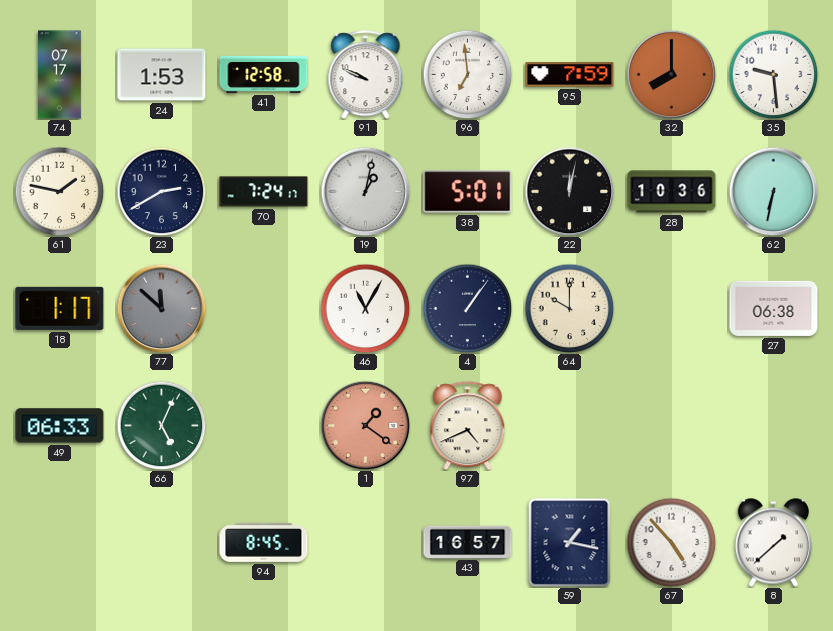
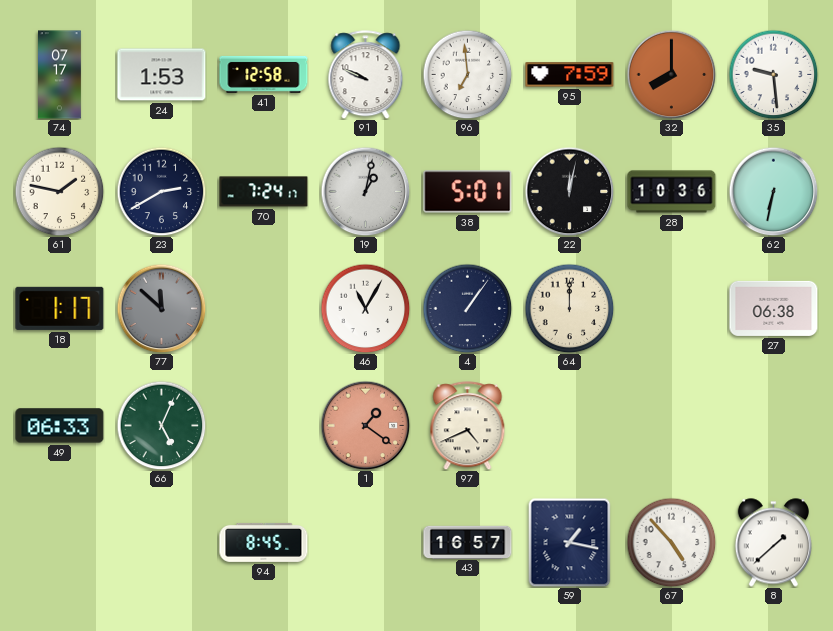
64: 10:00 -> 12:00
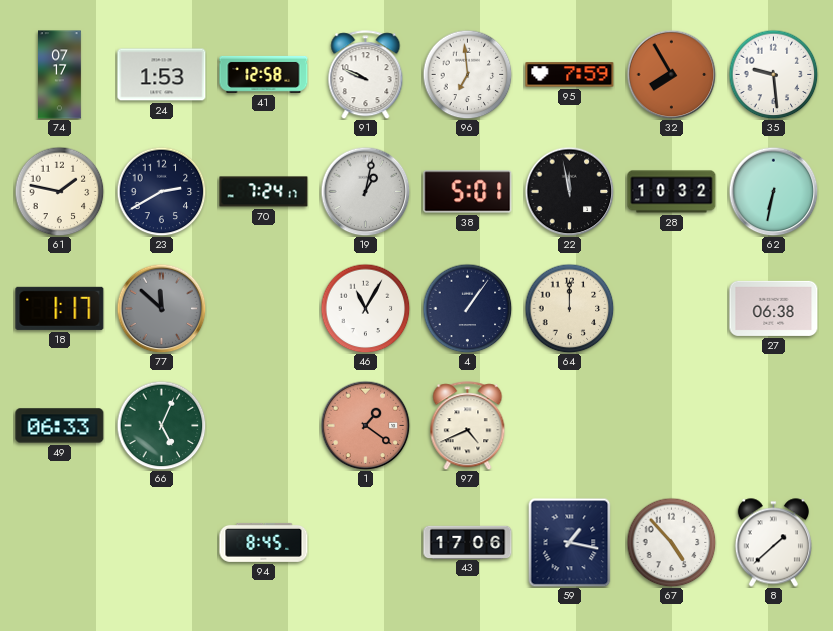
32: 8:00 -> 7:55
22: 12:02 -> 11:58
28: 10:36 -> 10:32
43: 16:57 -> 17:06
